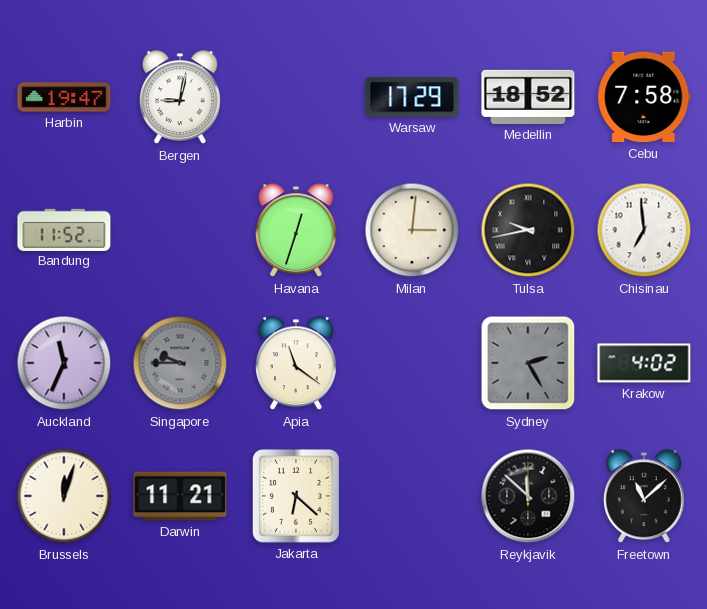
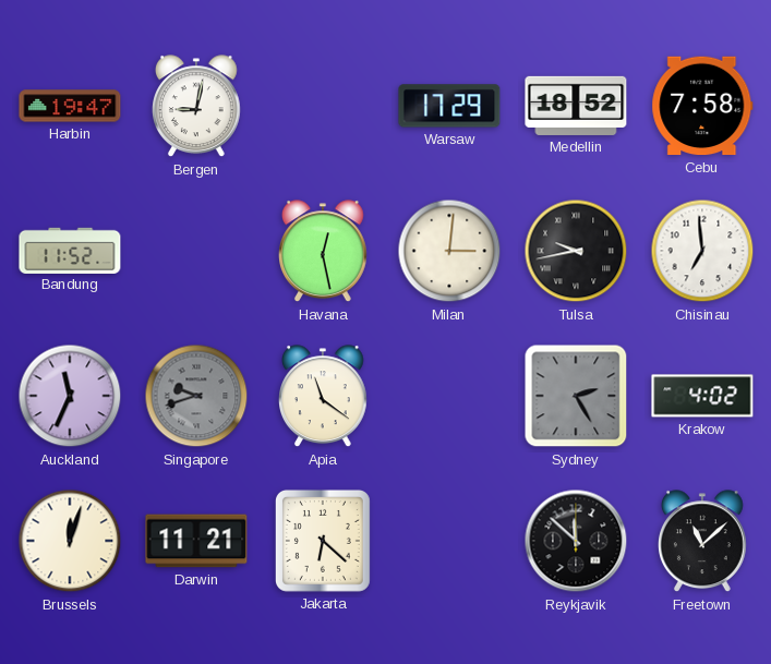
Havana: 12:33 -> 12:28
Singapore: 9:45 -> 9:42
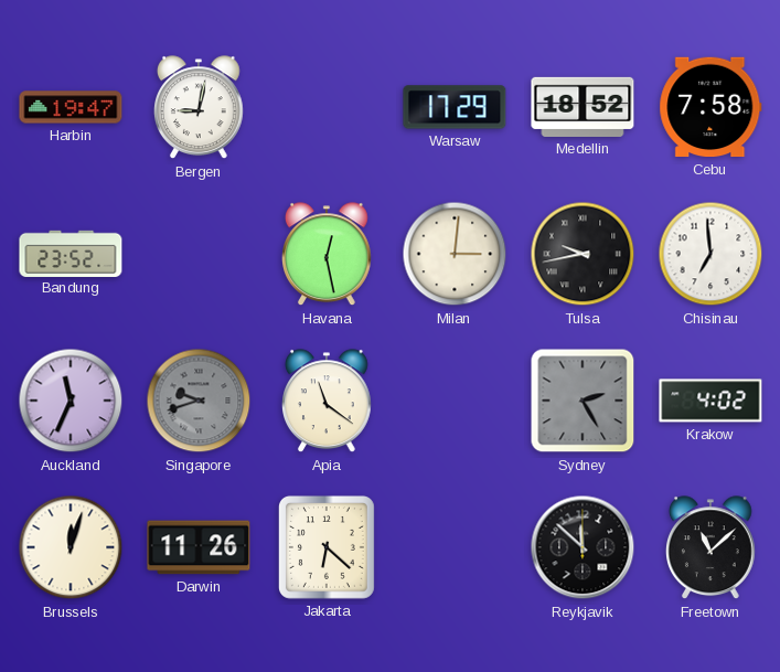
Bandung: 11:52 -> 23:52
Darwin: 11:21 -> 11:26
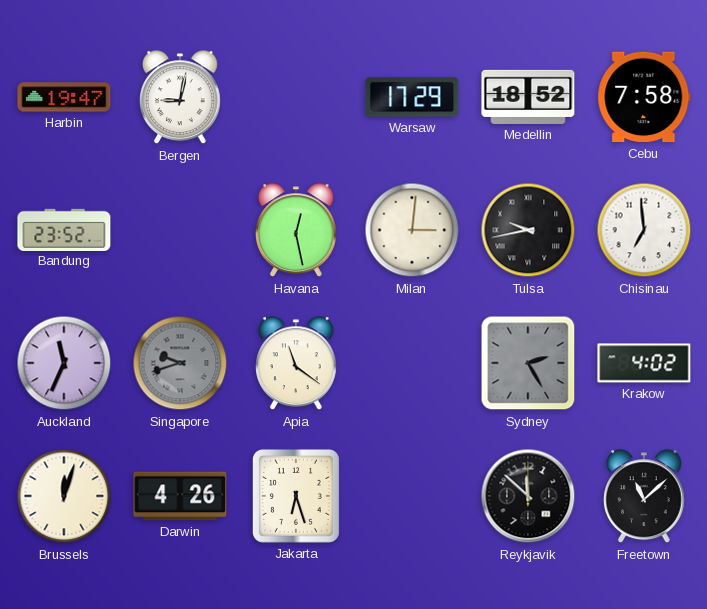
Darwin: 11:26 -> 4:26
Jakarta: 6:22 -> 6:27
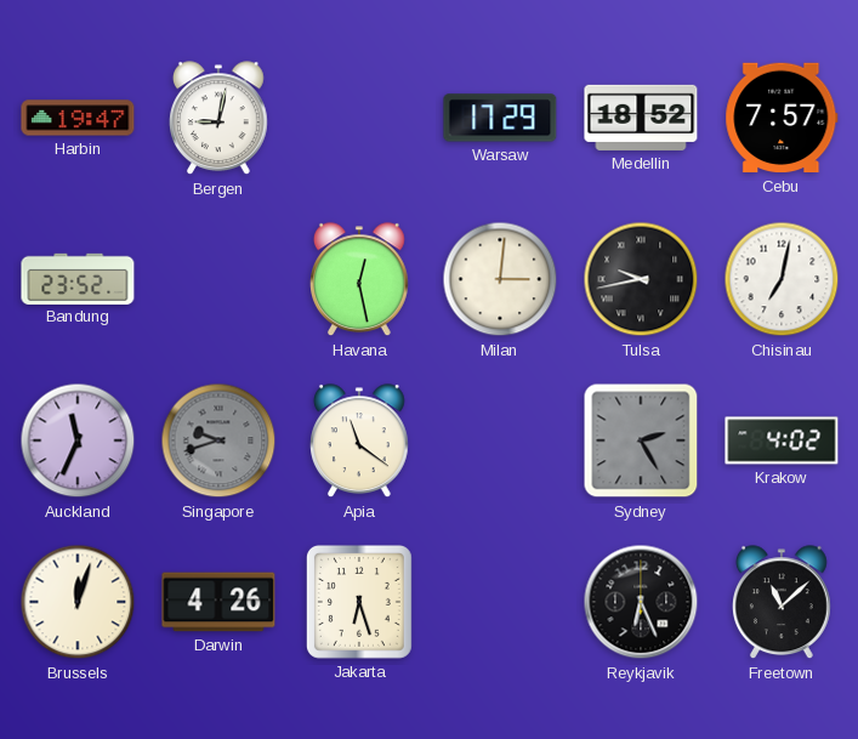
Cebu: 7:58 -> 7:57
Chisinau: 6:59 -> 7:02
Reykjavik: 11:52 -> 6:26
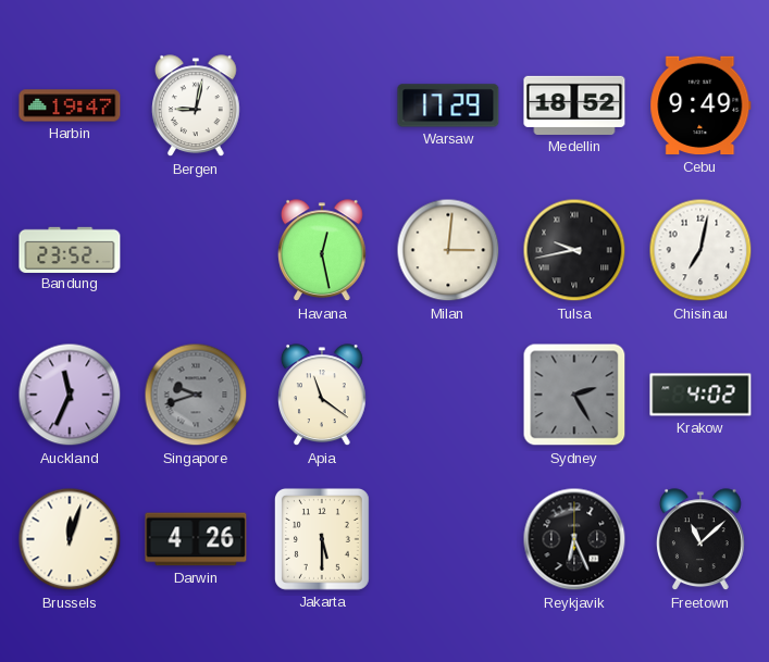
Cebu: 7:57 -> 9:49
Jakarta: 6:27 -> 5:30
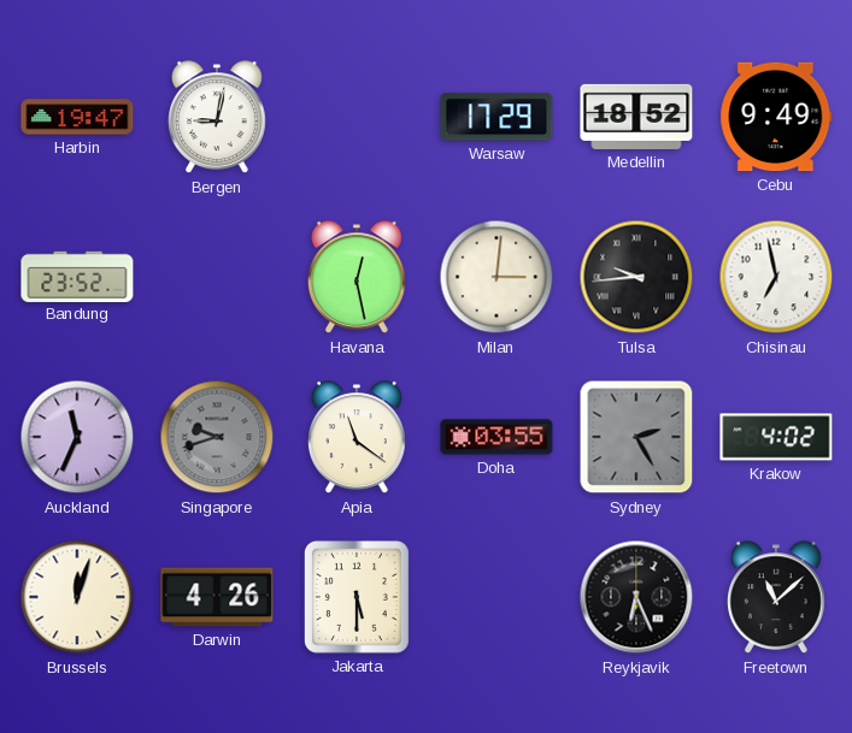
Tulsa: 9:43 -> 9:44
Chisinau: 7:02 -> 6:58
Doha: none -> 03:55
